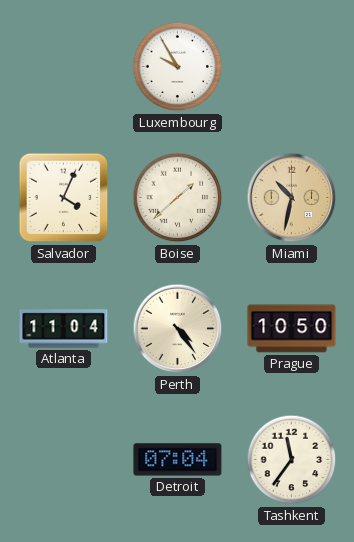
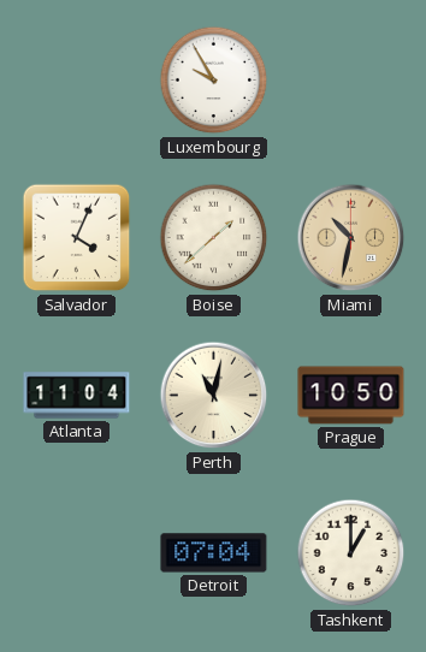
Perth: 4:24 -> 11:02
Tashkent: 11:36 -> 1:00
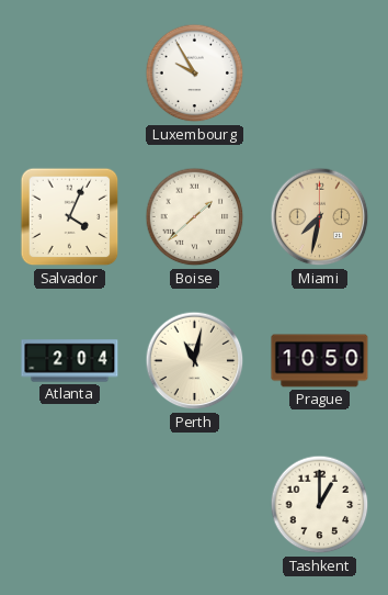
Miami: 10:32 -> 7:32
Atlanta: 11:04 -> 2:04
Detroit: 07:04 -> none
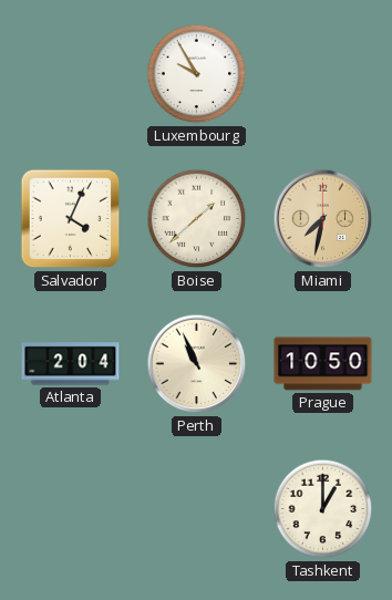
Perth: 11:02 -> 10:56
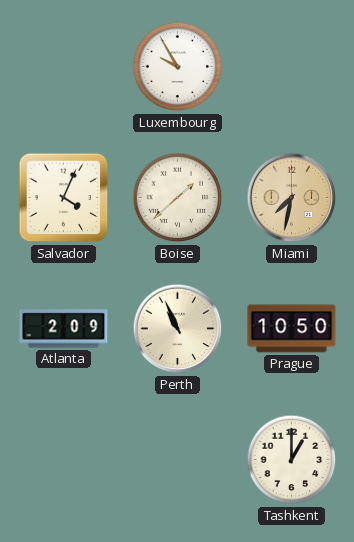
Atlanta: 2:04 -> 2:09
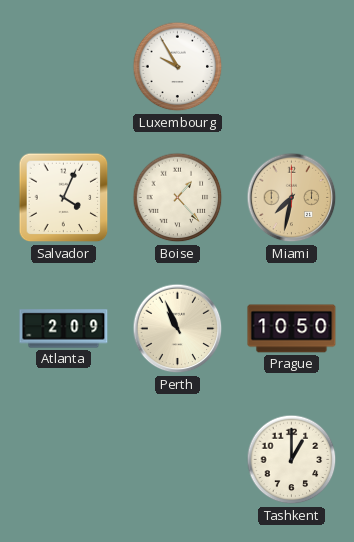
Boise: 1:38 -> 1:23
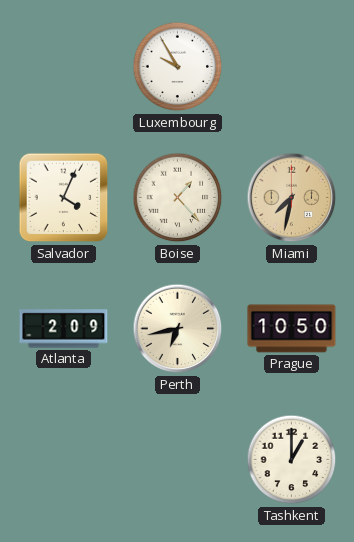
Perth: 10:56 -> 6:43
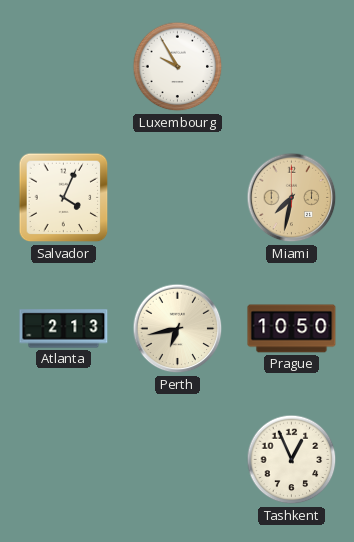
Boise: 1:23 -> none
Atlanta: 2:09 -> 2:13
Tashkent: 1:00 -> 12:56
